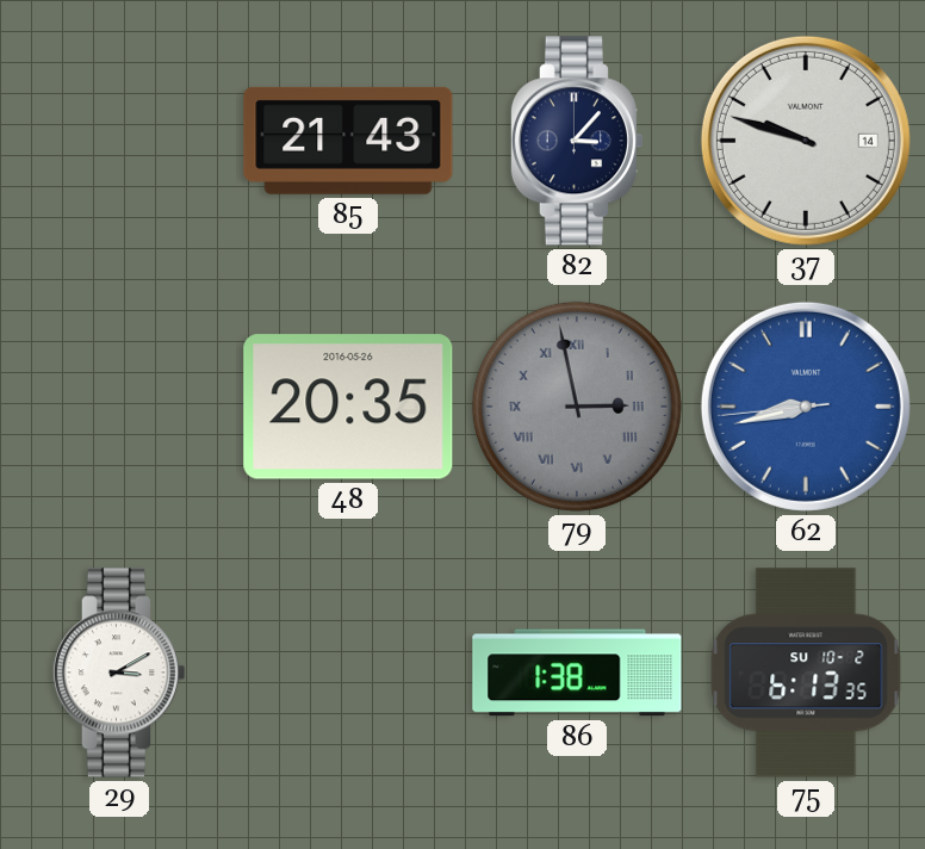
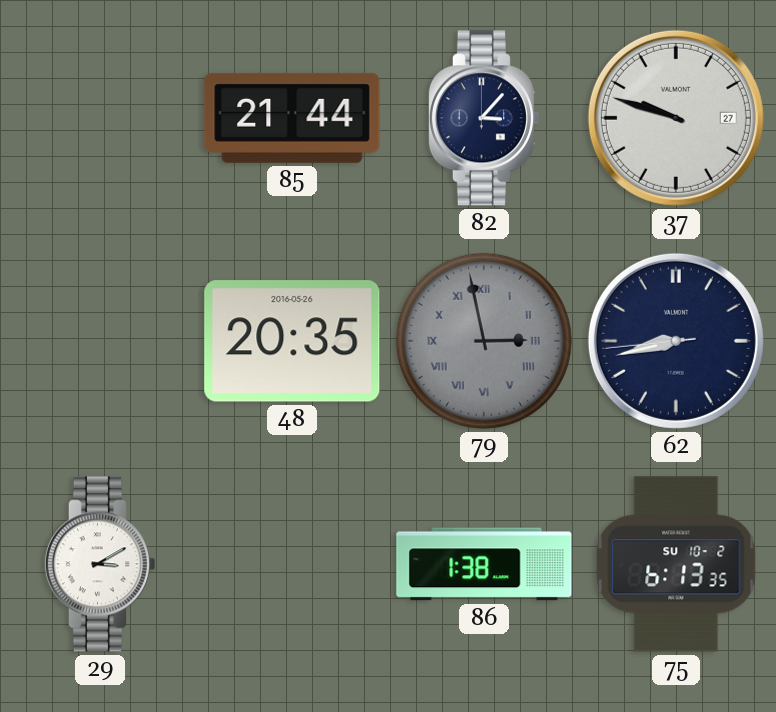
85: 21:43 -> 21:44
37 date: 14 -> 27
62 dial: blue -> navy
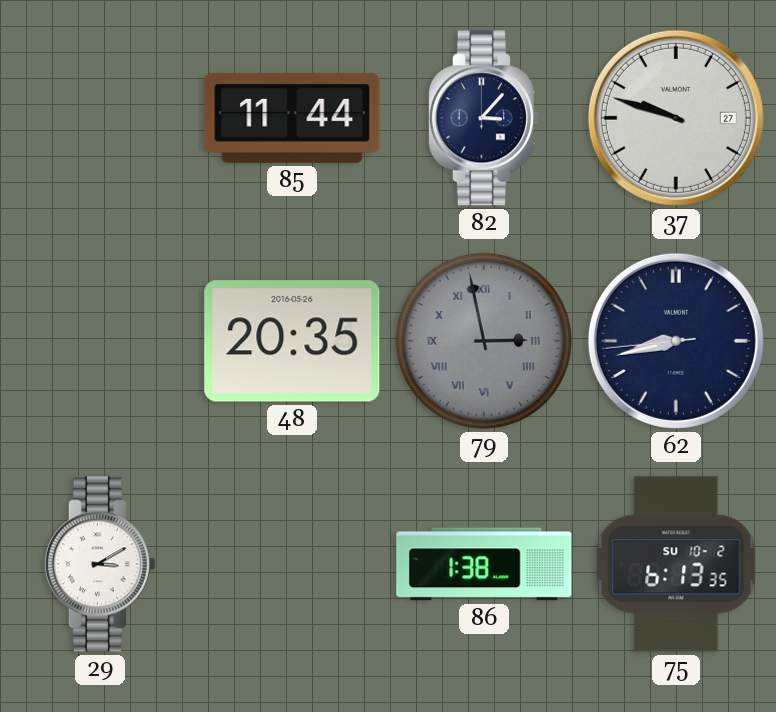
85: 21:44 -> 11:44
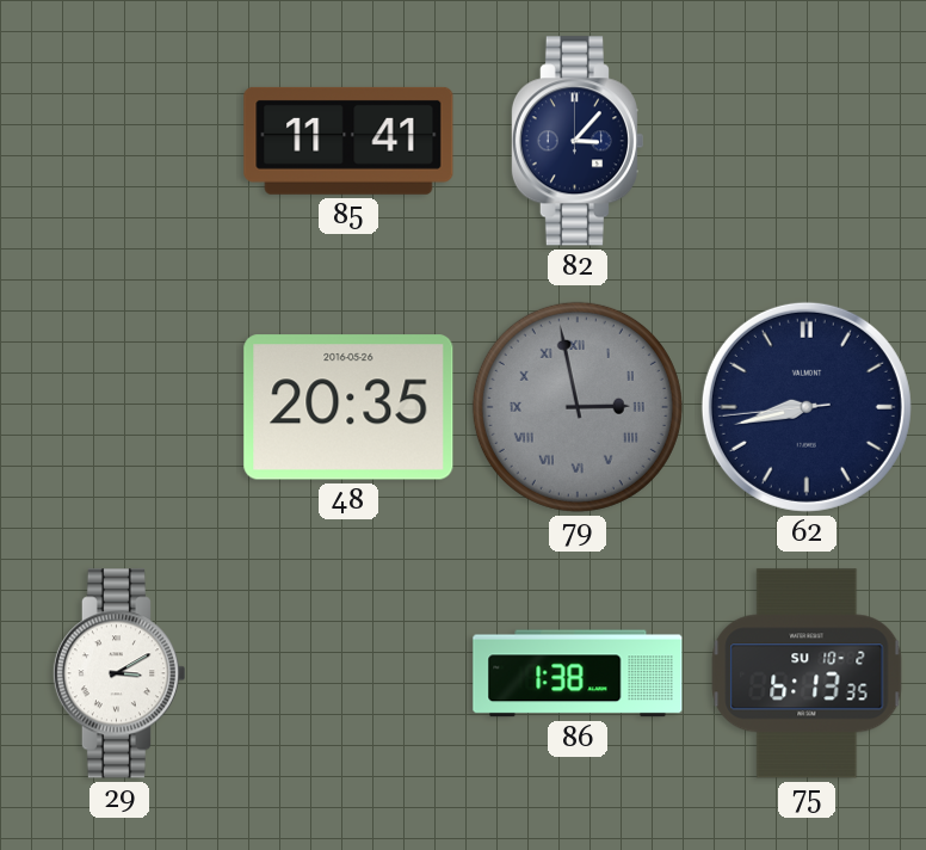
85: 11:44 -> 11:41
37: 9:48 -> none
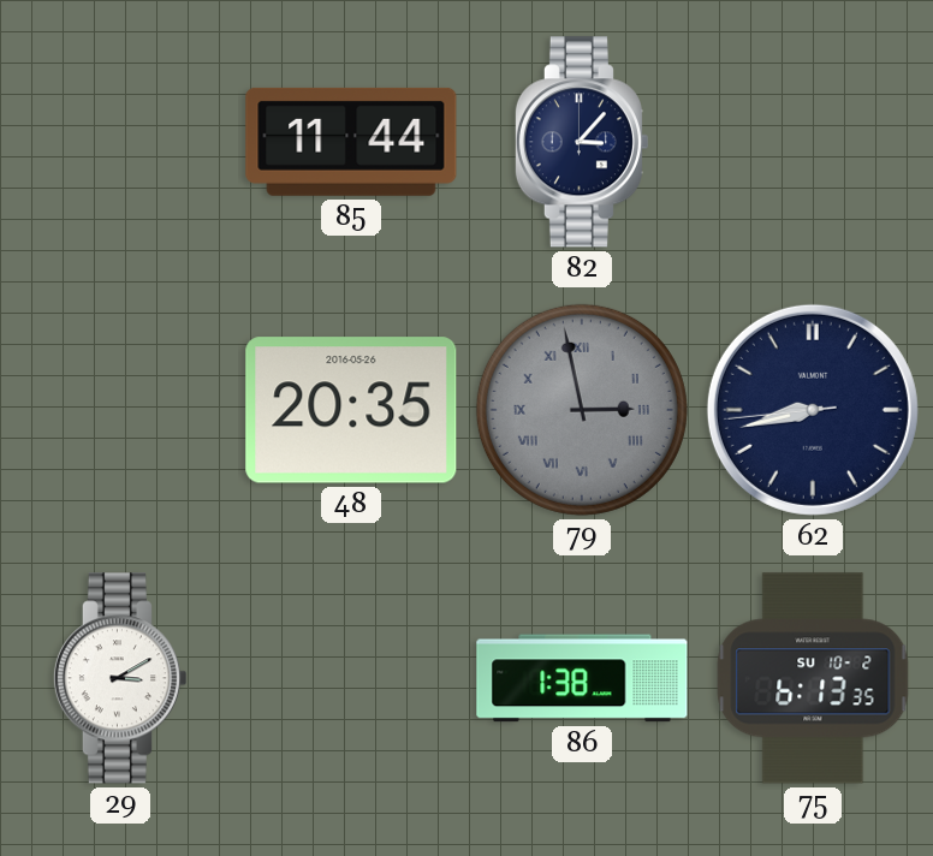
85: 11:41 -> 11:44
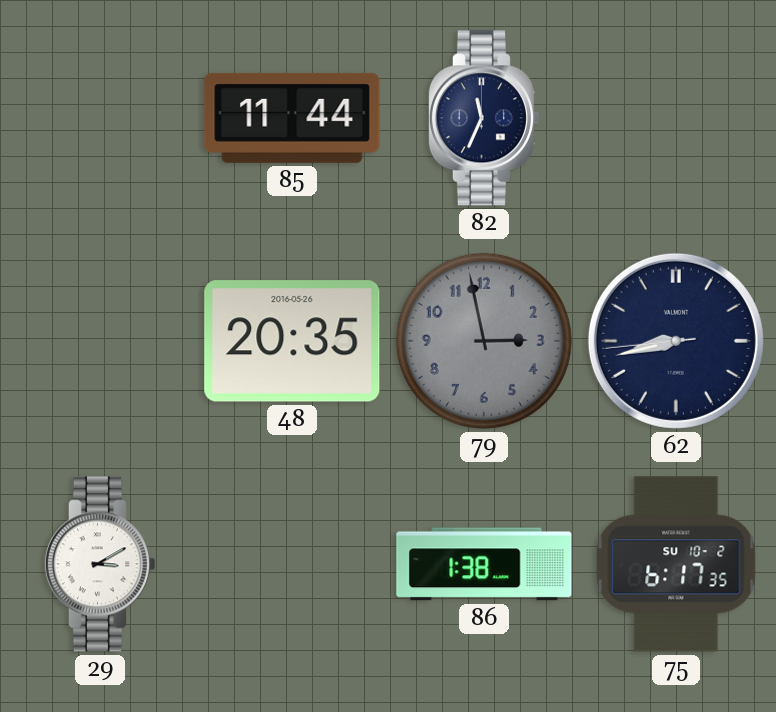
82: 3:07 -> 11:34
79 numerals: Roman -> Arabic
75: 6:13 -> 6:17
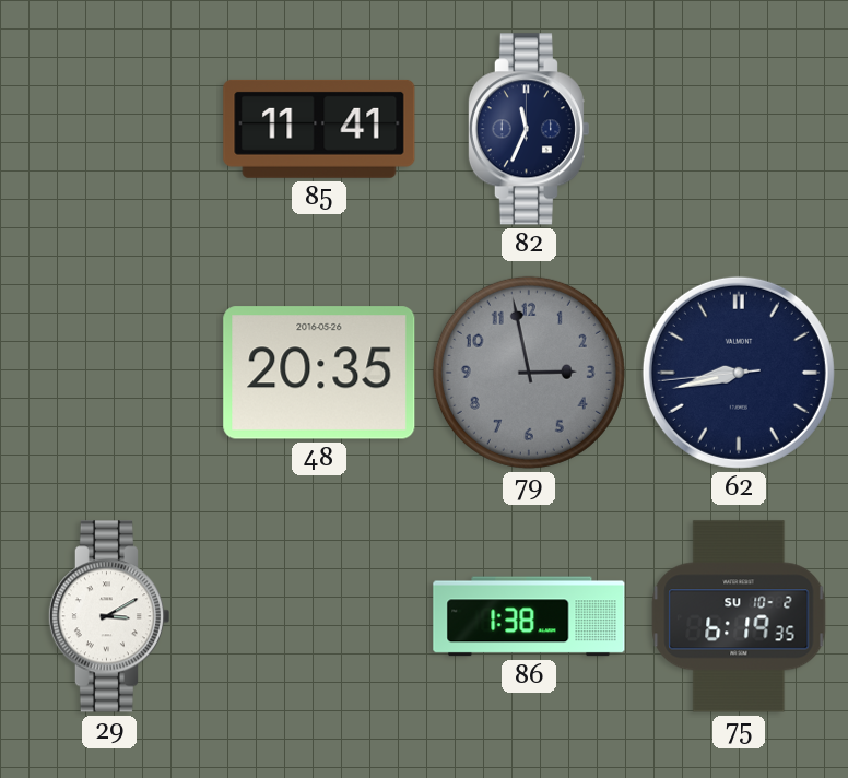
85: 11:44 -> 11:41
75: 6:17 -> 6:19
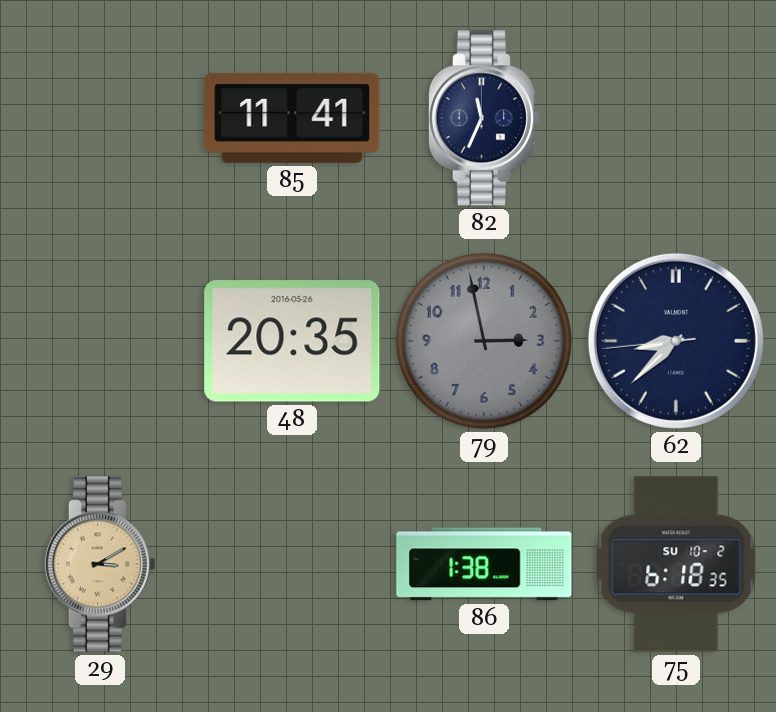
62: 8:42 -> 8:37
29 dial: white -> champagne
75: 6:19 -> 6:18
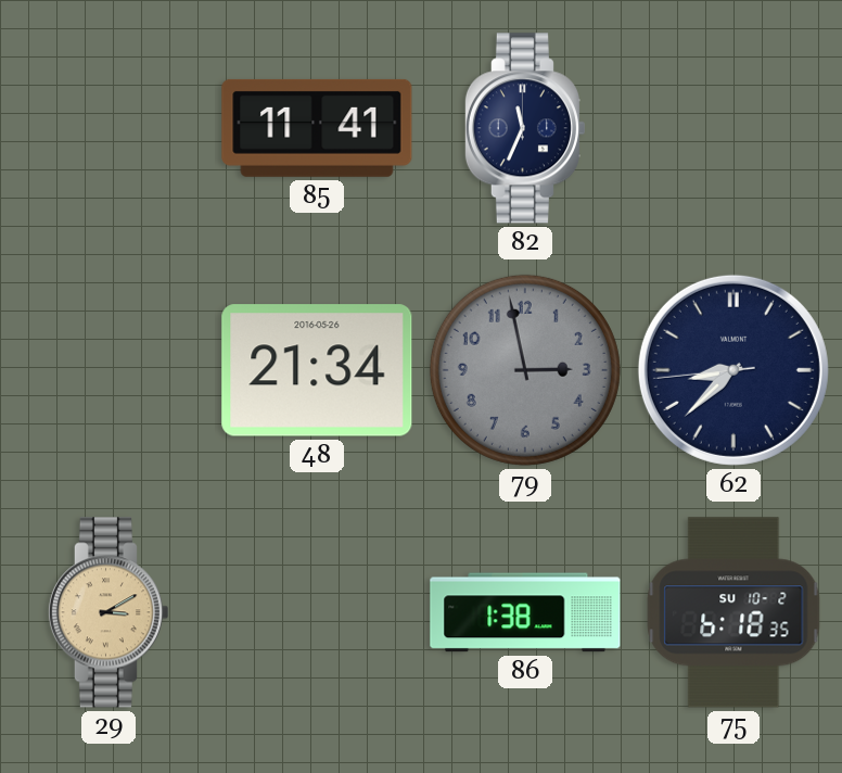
48: 20:35 -> 21:34
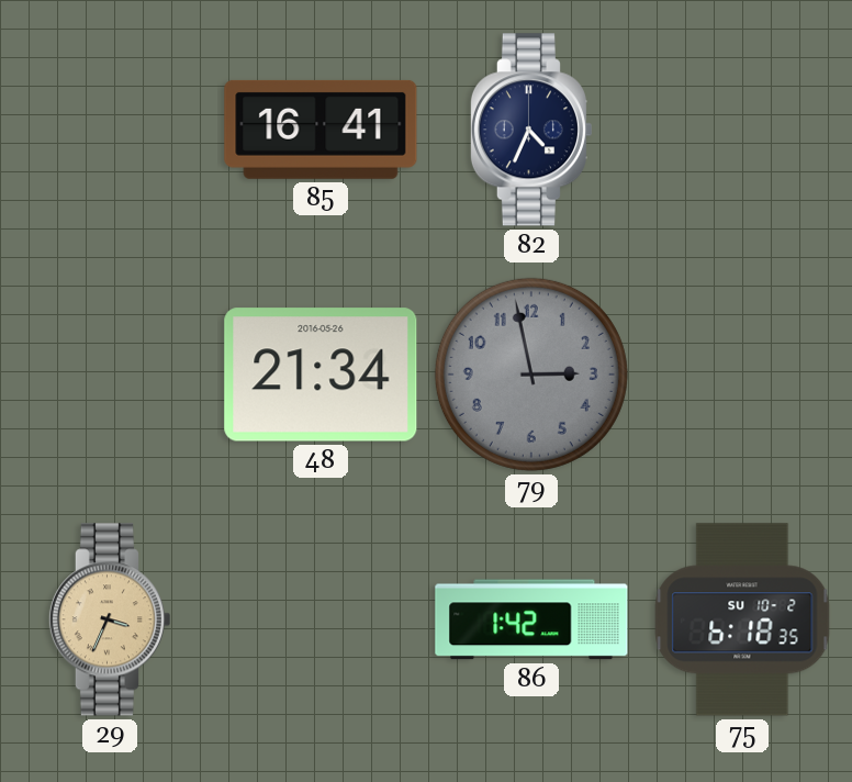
85: 11:41 -> 16:41
82: 11:34 -> 4:34
62: 8:37 -> none
29: 3:10 -> 3:34
86: 1:38 -> 1:42
